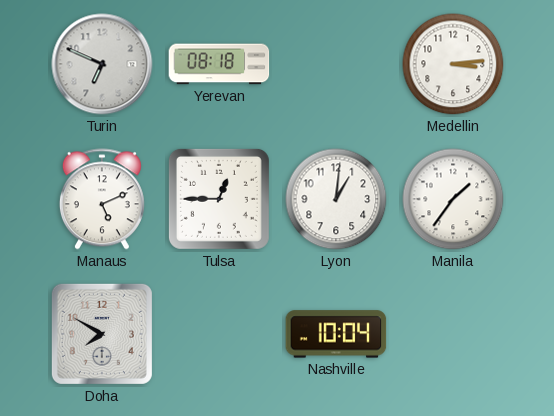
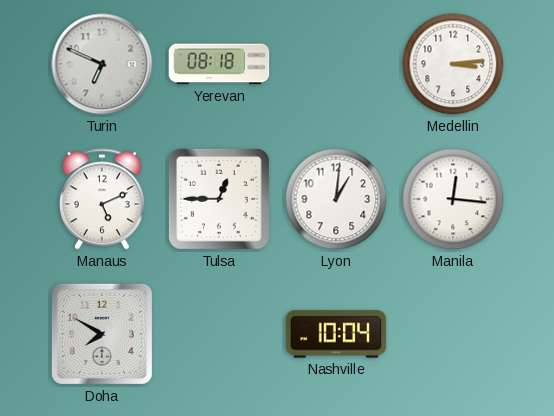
Manila: 1:36 -> 12:16
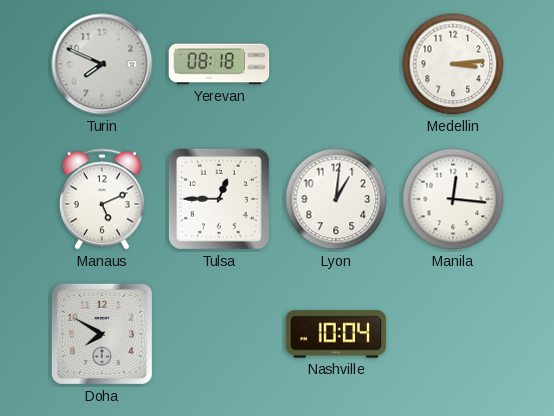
Turin: 6:49 -> 7:49
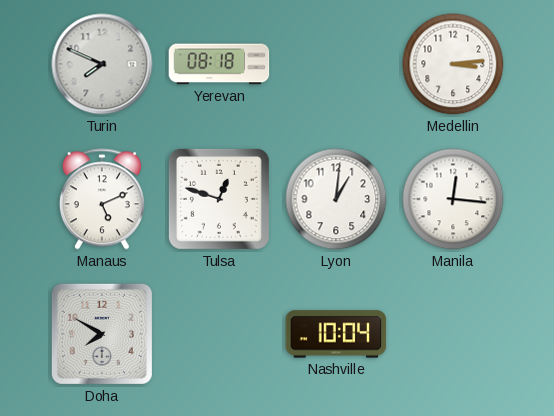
Tulsa: 12:45 -> 12:48
